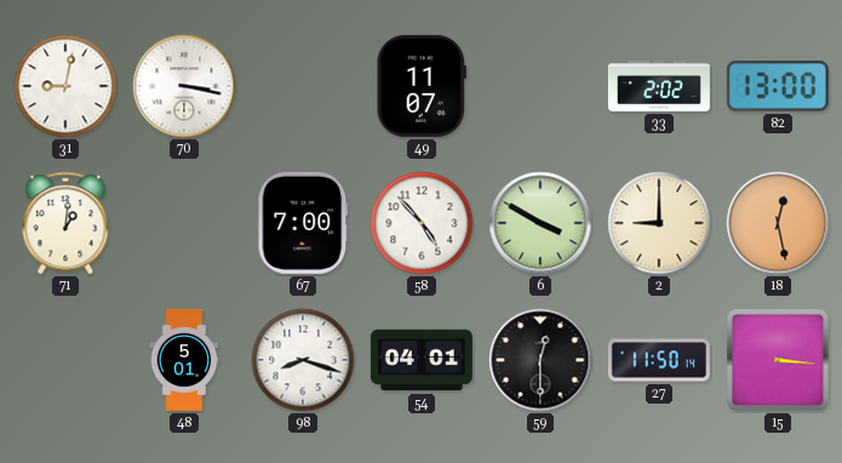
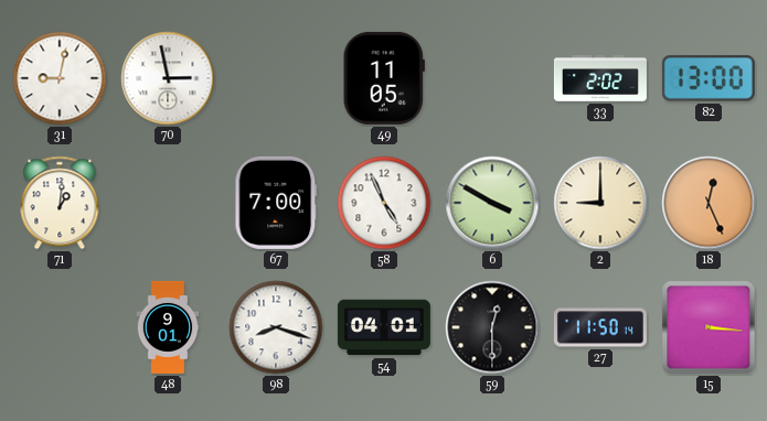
70: 3:17 -> 2:58
49: 11:07 -> 11:05
58: 4:53 -> 4:56
18: 12:28 -> 12:26
48: 5:01 -> 9:01
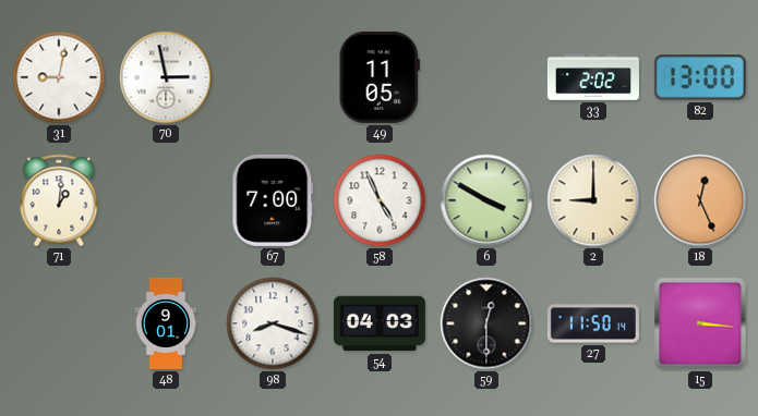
54: 04:01 -> 04:03
